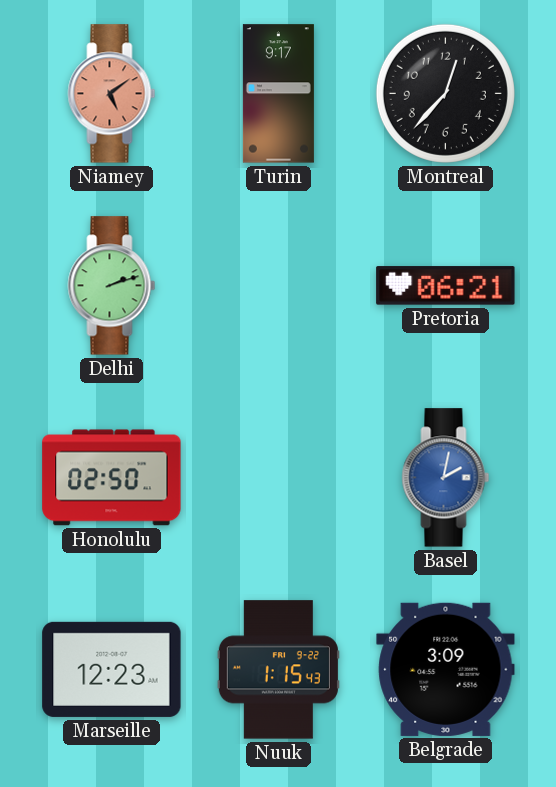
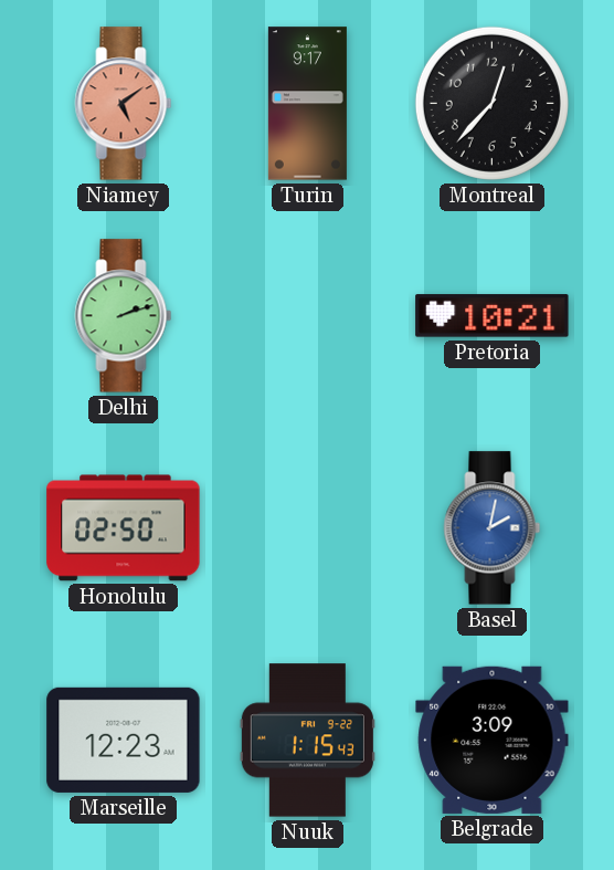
Pretoria: 06:21 -> 10:21
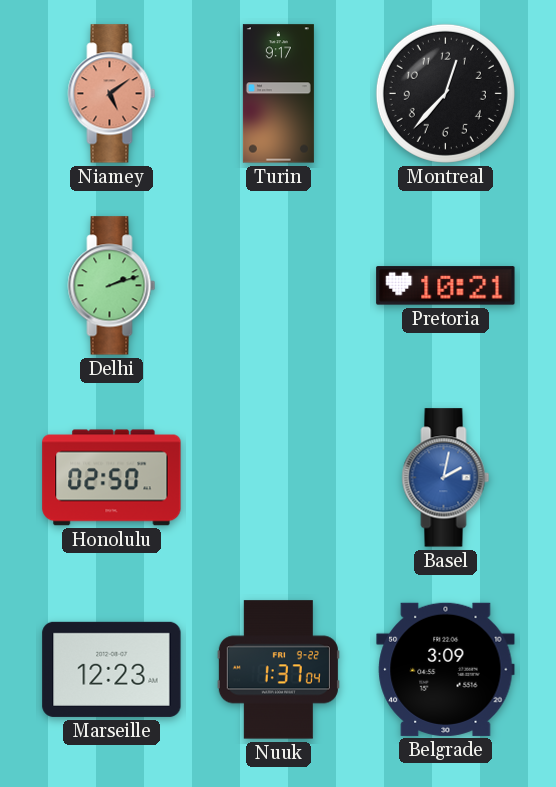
Nuuk: 1:15 -> 1:37
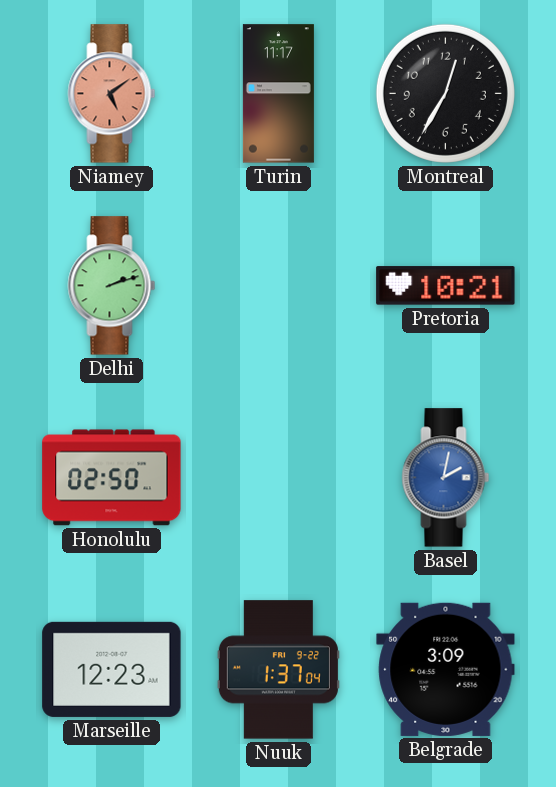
Turin: 9:17 -> 11:17
Montreal: 12:37 -> 12:35
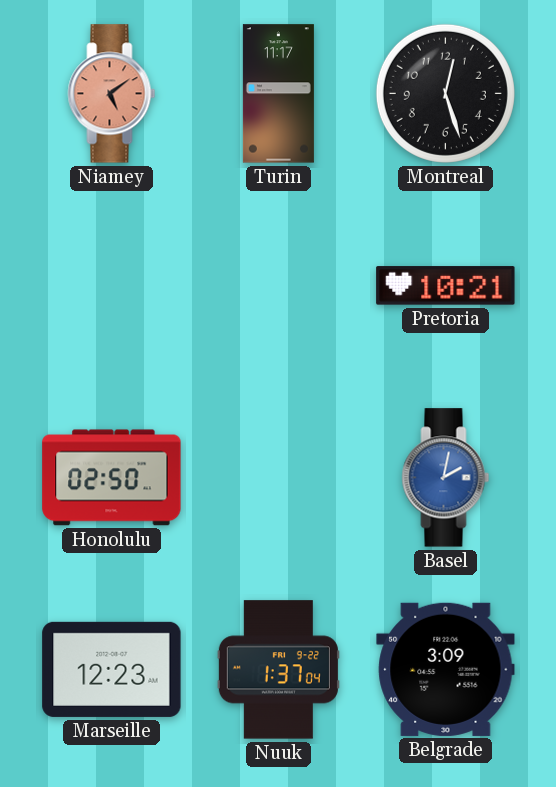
Montreal: 12:35 -> 12:27
Delhi: 2:12 -> none
